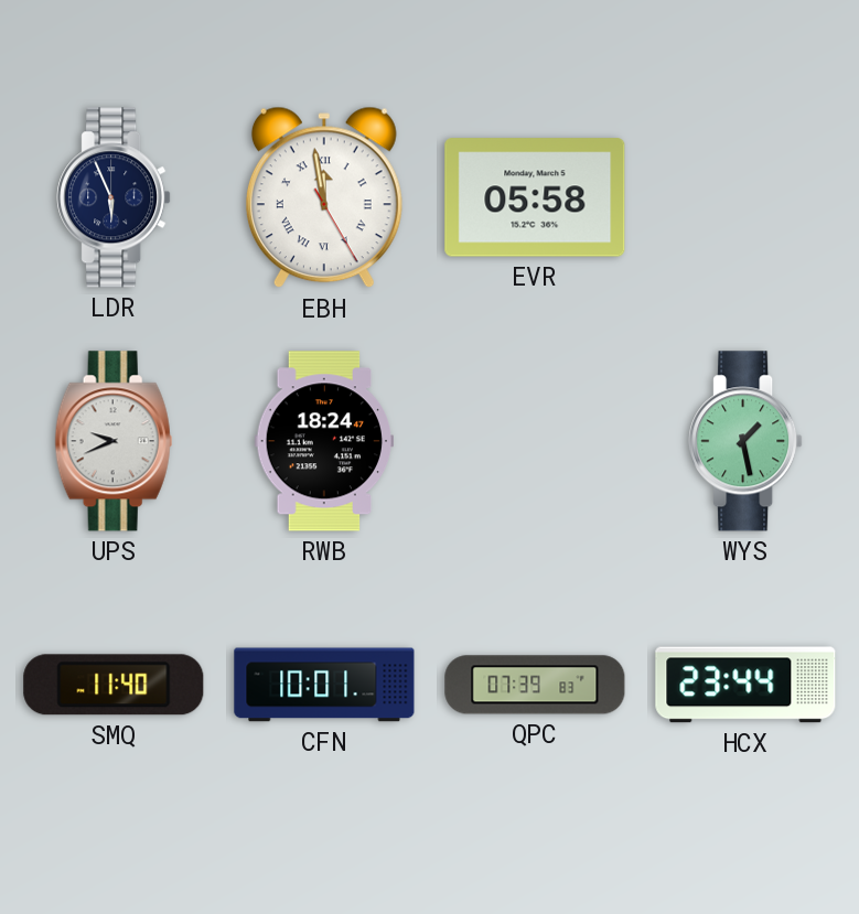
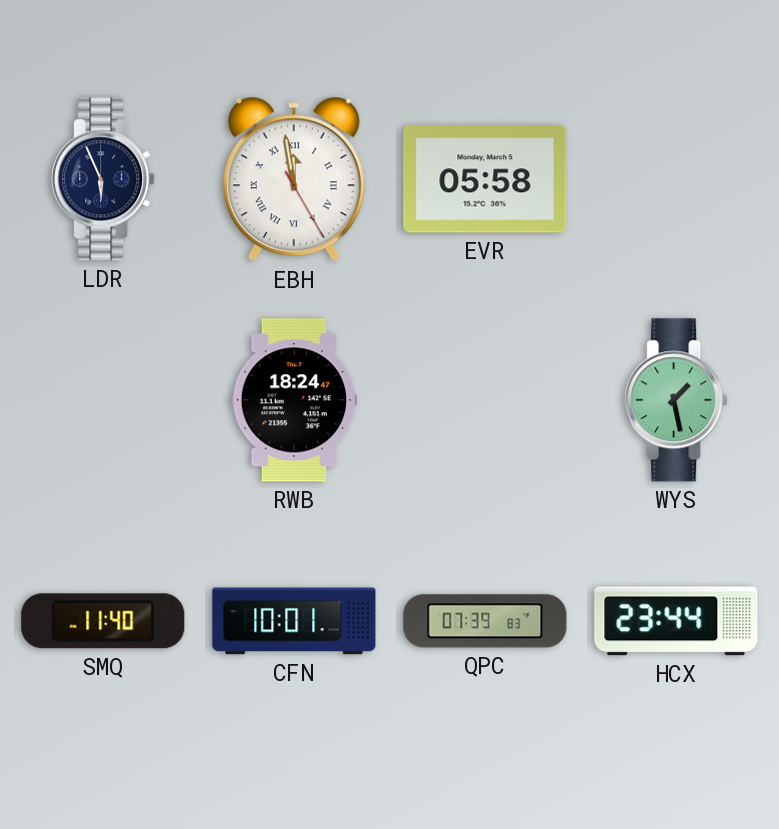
UPS: 9:41 -> none
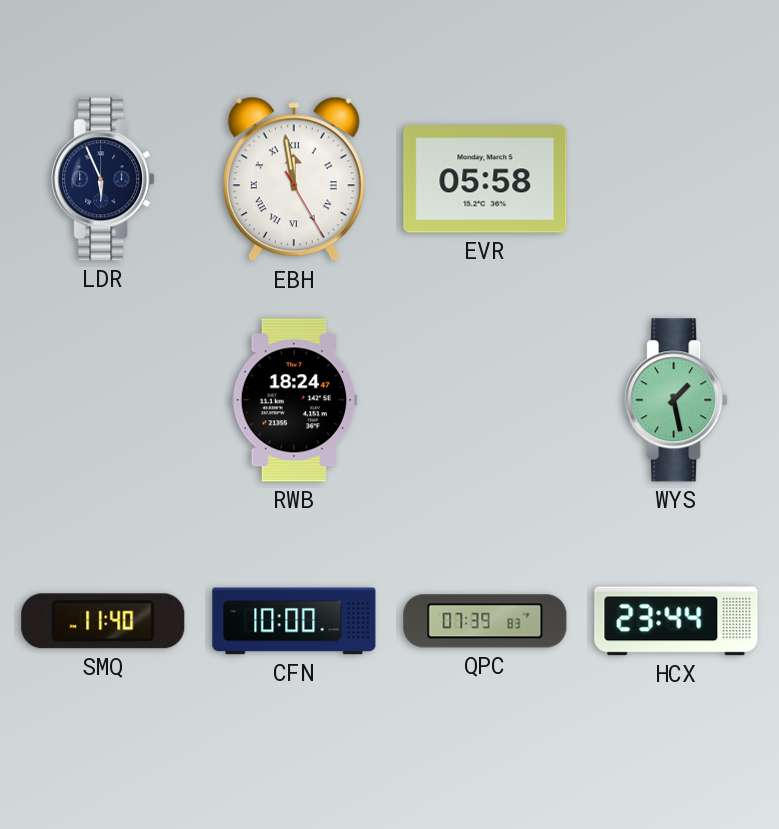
CFN: 10:01 -> 10:00
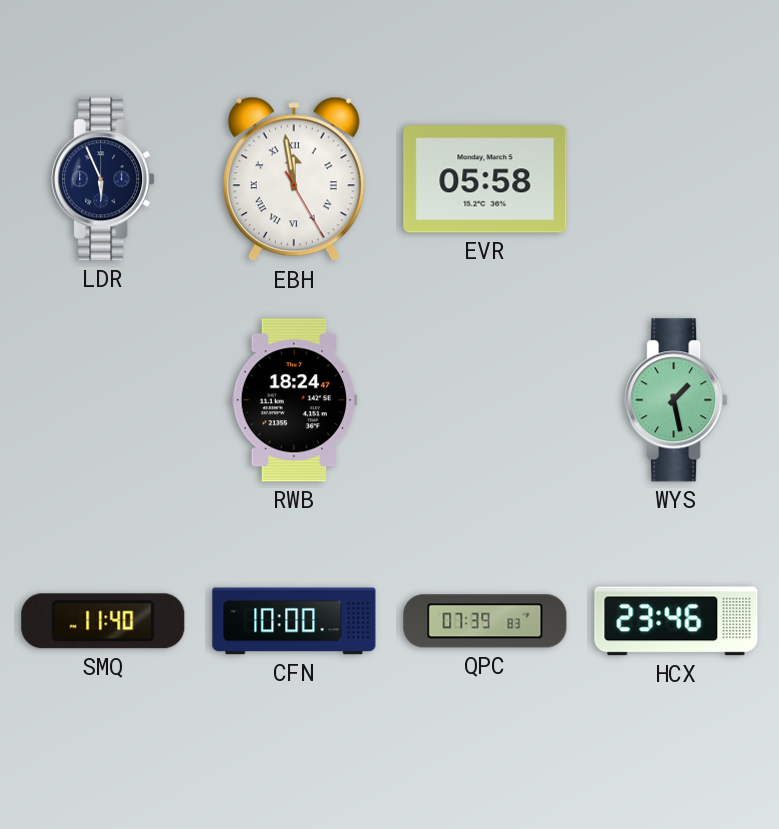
HCX: 23:44 -> 23:46
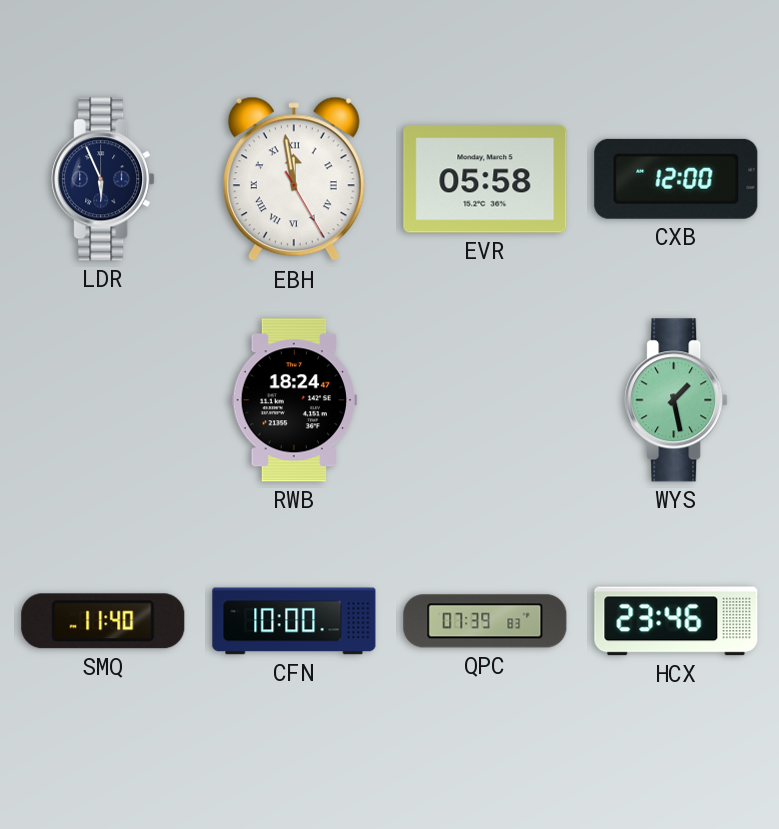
CXB: none -> 12:00
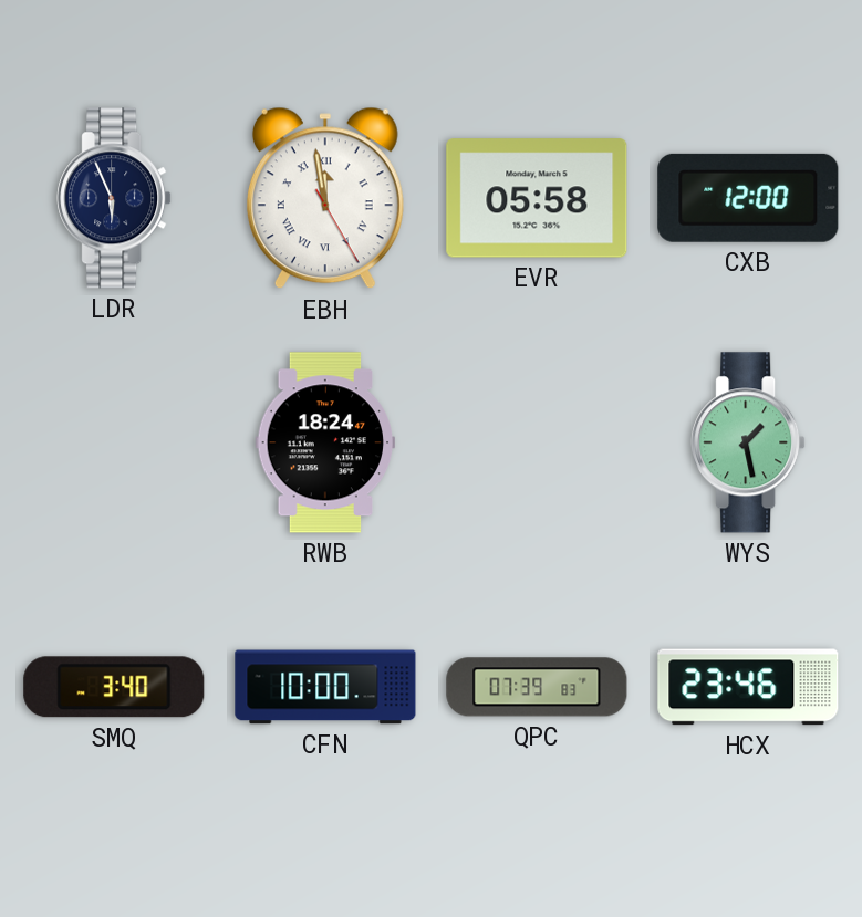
SMQ: 11:40 -> 3:40
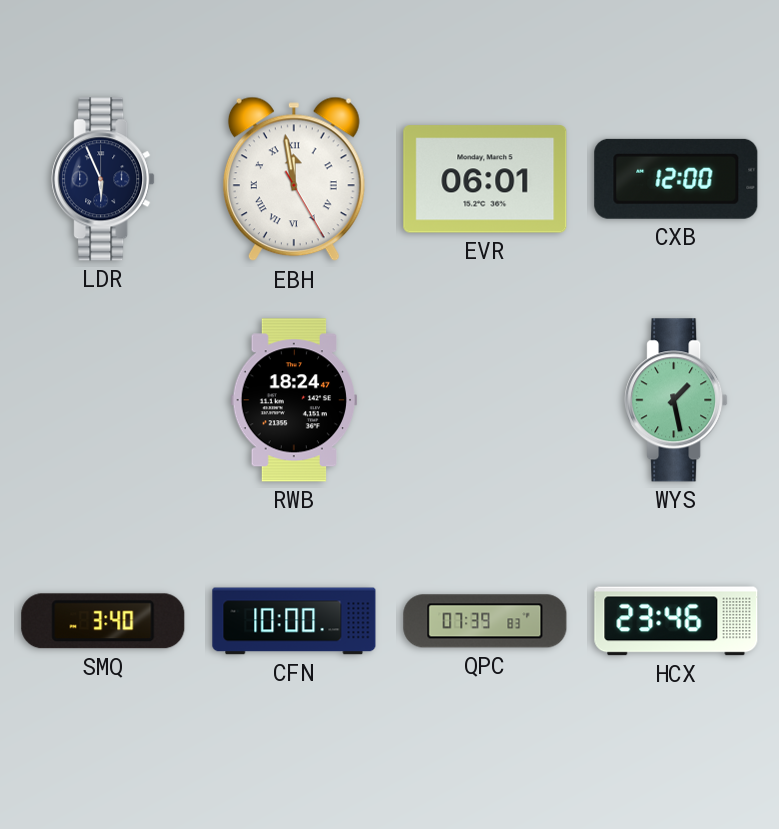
EVR: 05:58 -> 06:01
